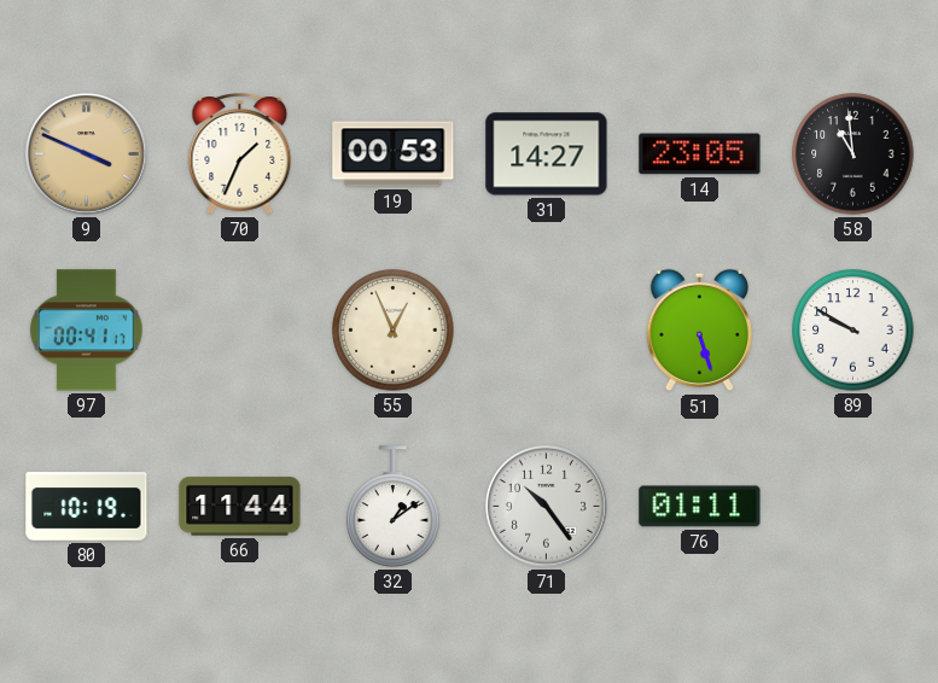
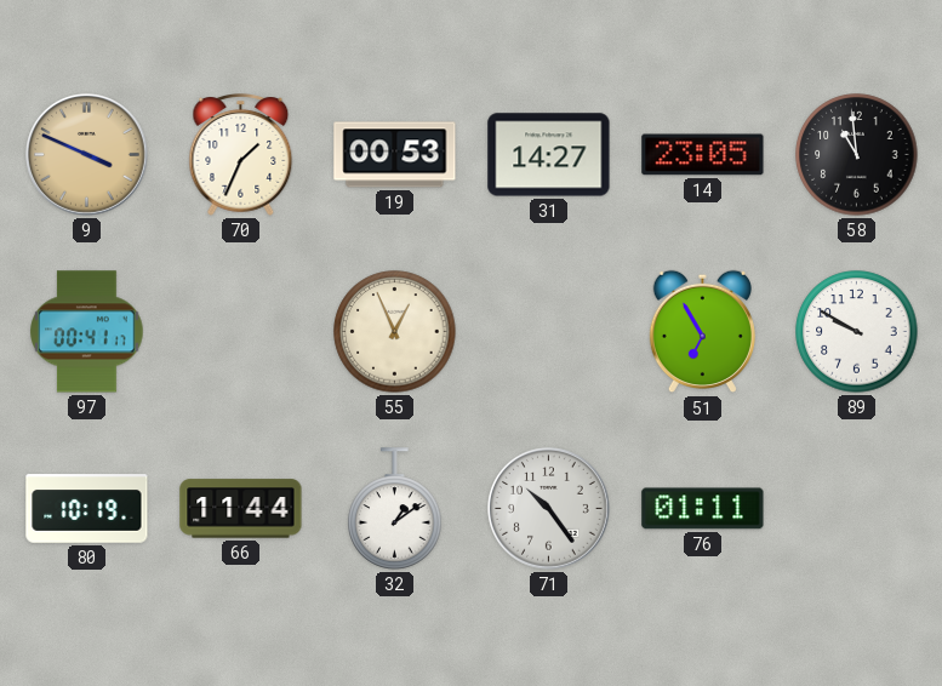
51: 5:27 -> 6:55
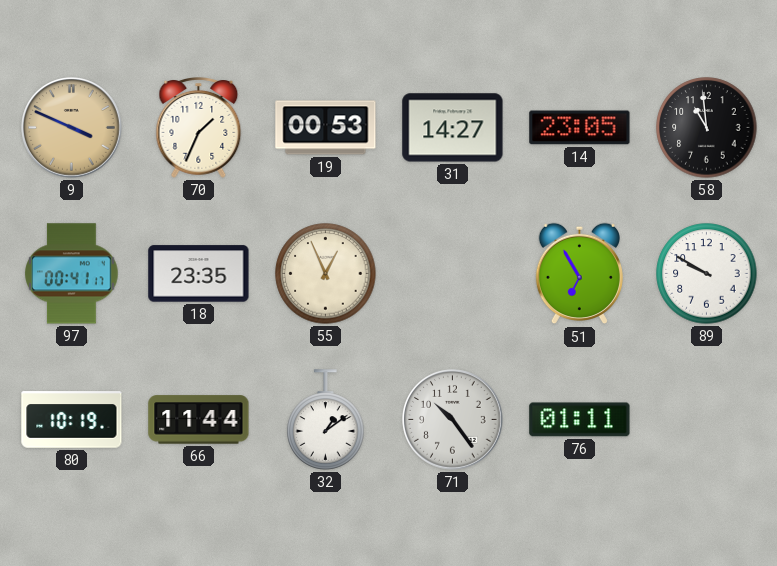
18: none -> 23:35
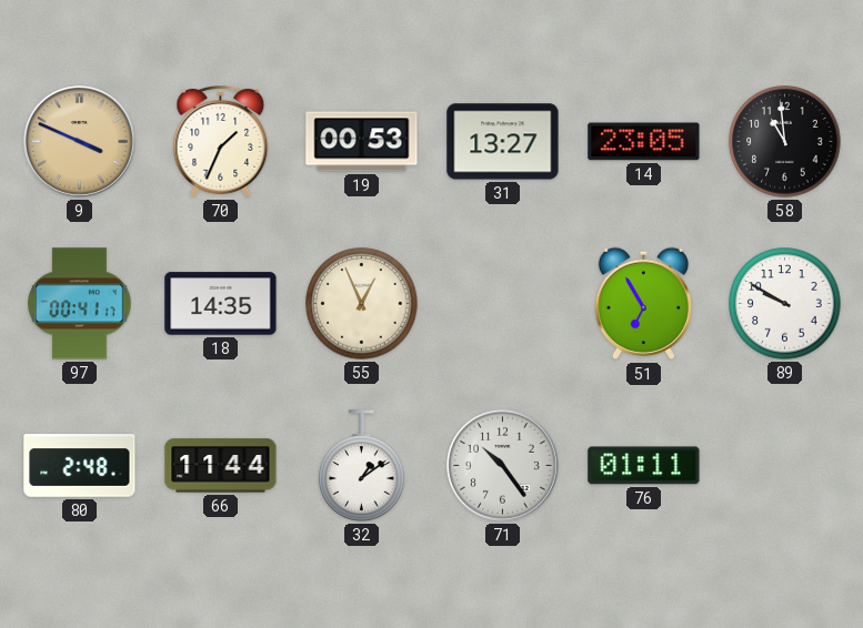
31: 14:27 -> 13:27
18: 23:35 -> 14:35
80: 10:19 -> 2:48
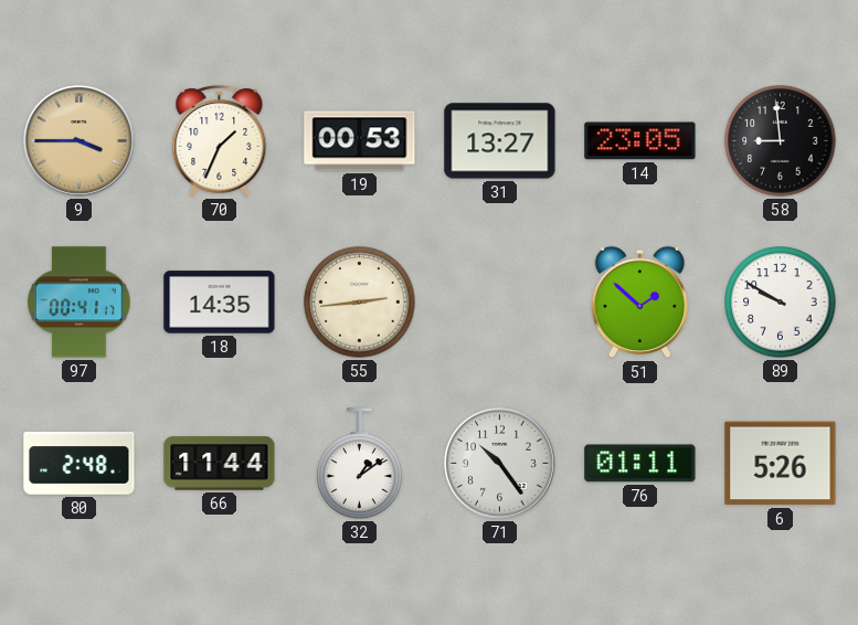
9: 3:49 -> 3:45
58: 10:59 -> 8:59
55: 12:56 -> 2:44
51: 6:55 -> 1:52
6: none -> 5:26
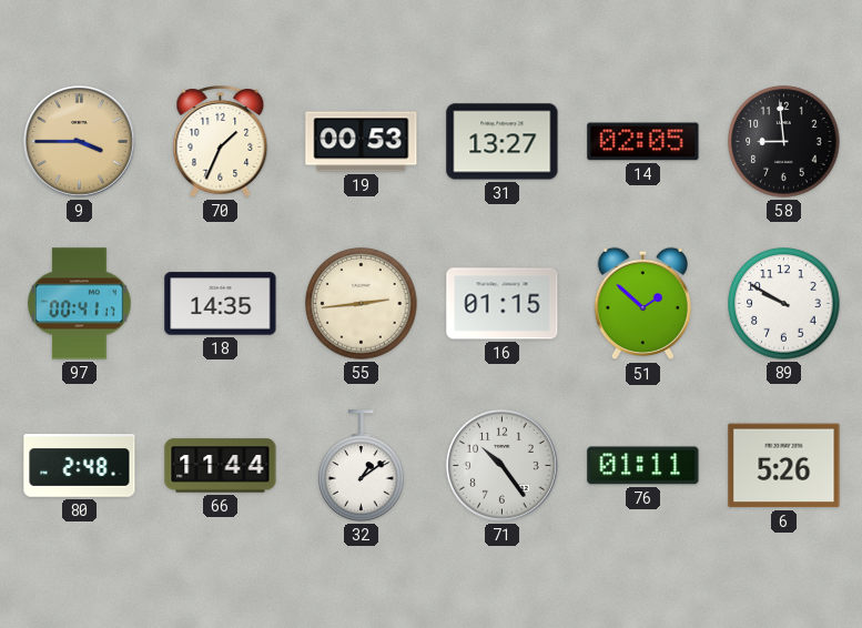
14: 23:05 -> 02:05
16: none -> 01:15
